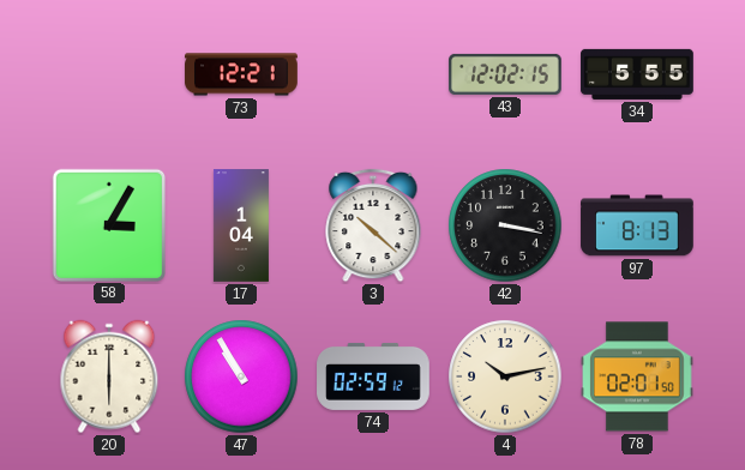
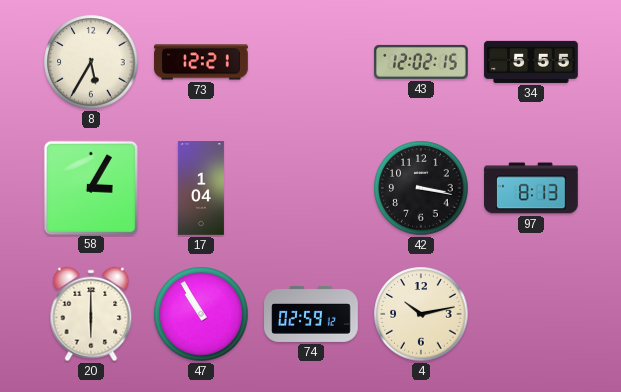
8: none -> 5:35
3: 10:22 -> none
78: 02:01 -> none
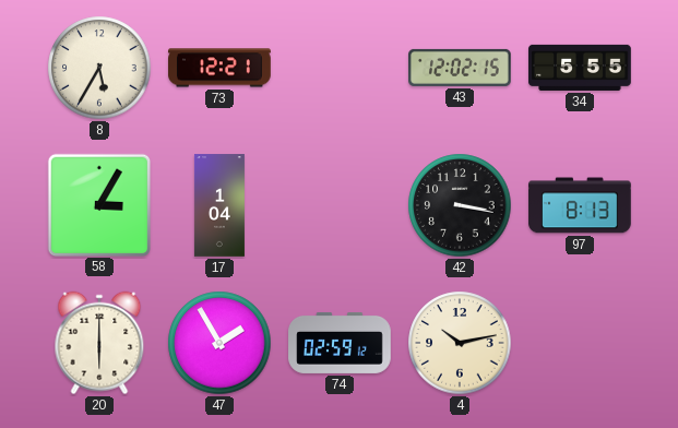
47: 10:55 -> 1:55
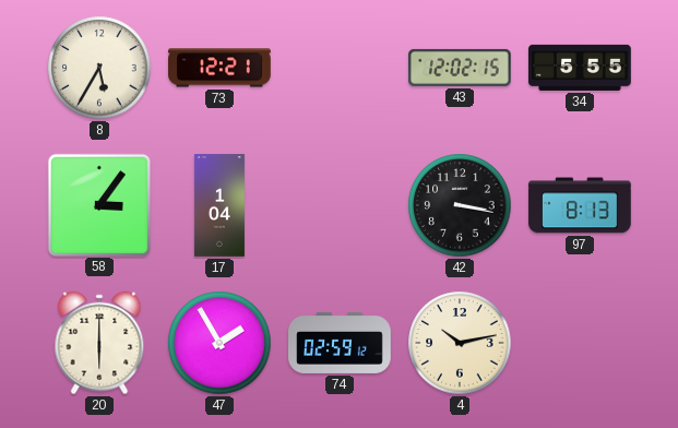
58: 3:05 -> 3:06
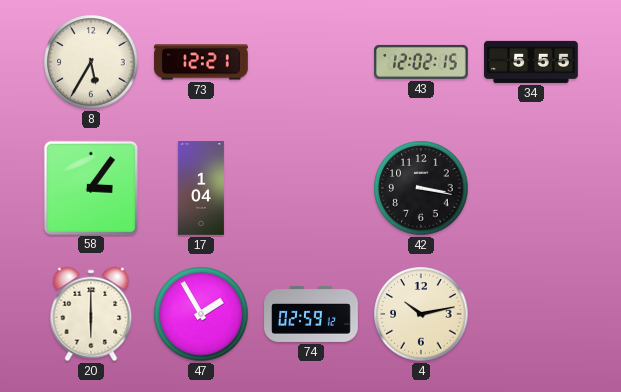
97: 8:13 -> none
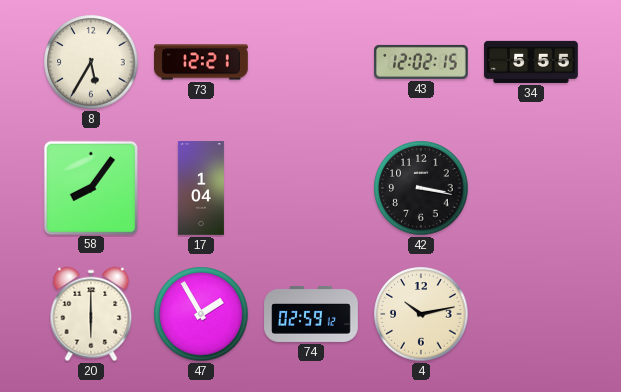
58: 3:06 -> 8:06
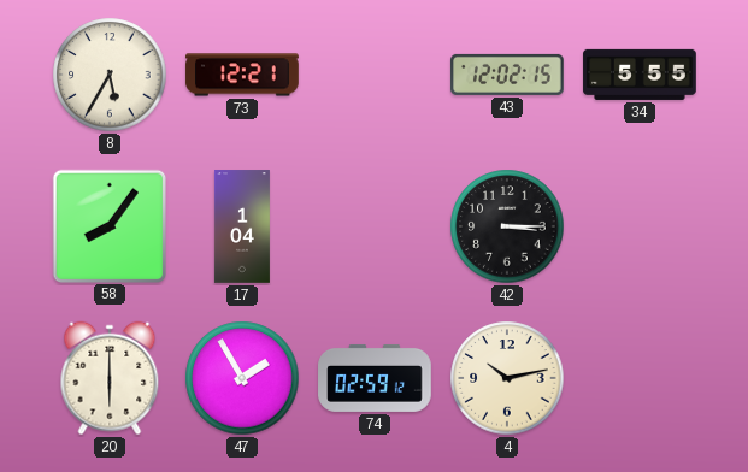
42: 3:17 -> 3:15
